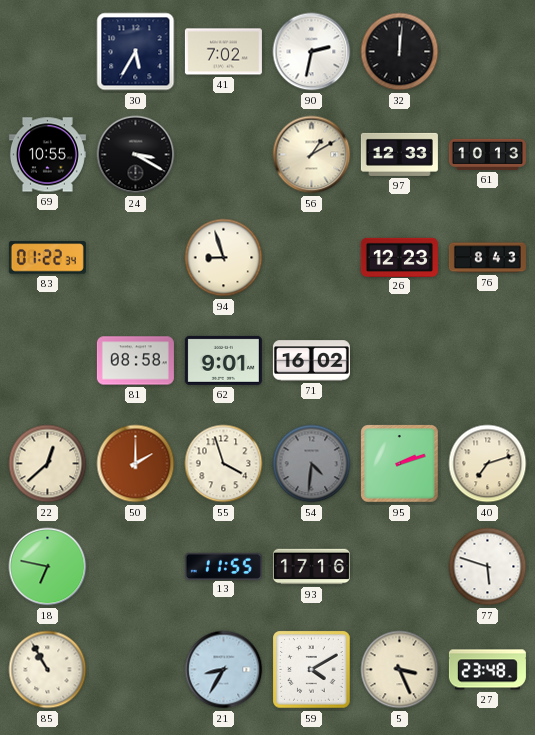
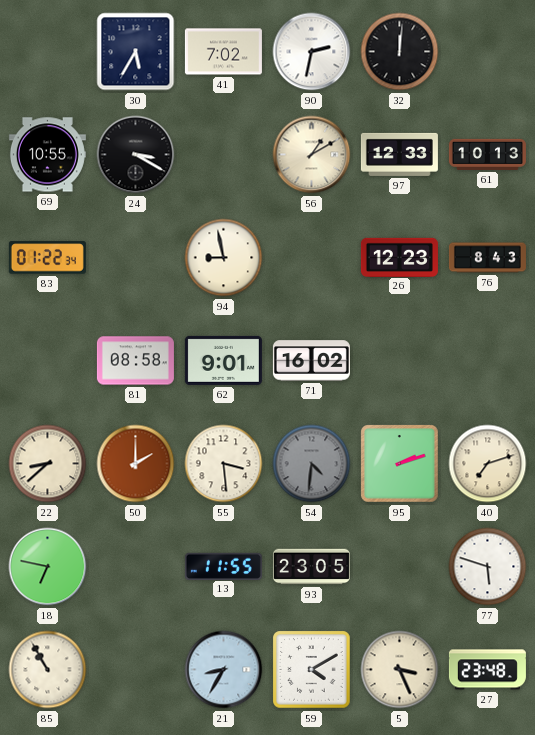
94: 8:57 -> 8:58
22: 12:38 -> 8:38
55: 3:57 -> 3:29
93: 17:16 -> 23:05
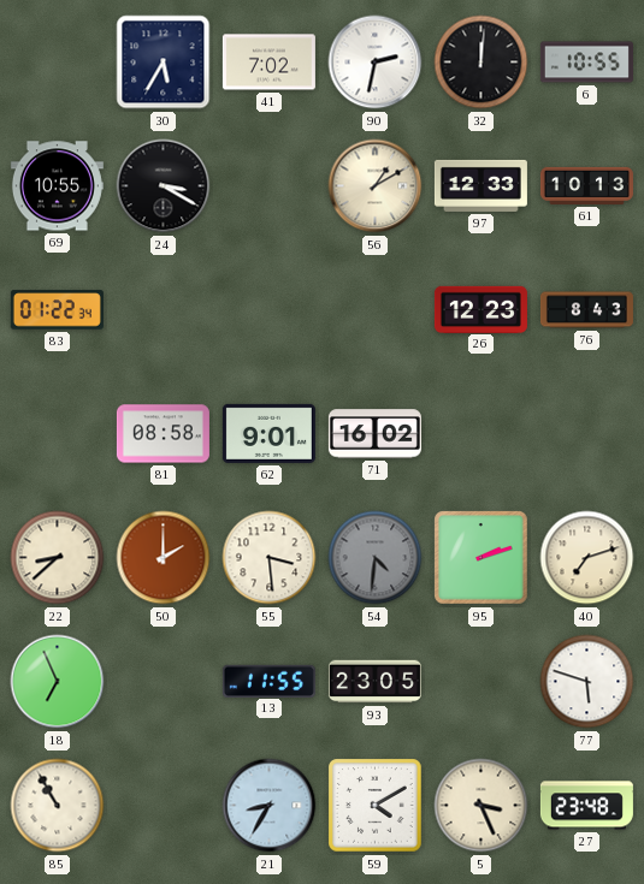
6: none -> 10:55
94: 8:58 -> none
18: 6:47 -> 6:56
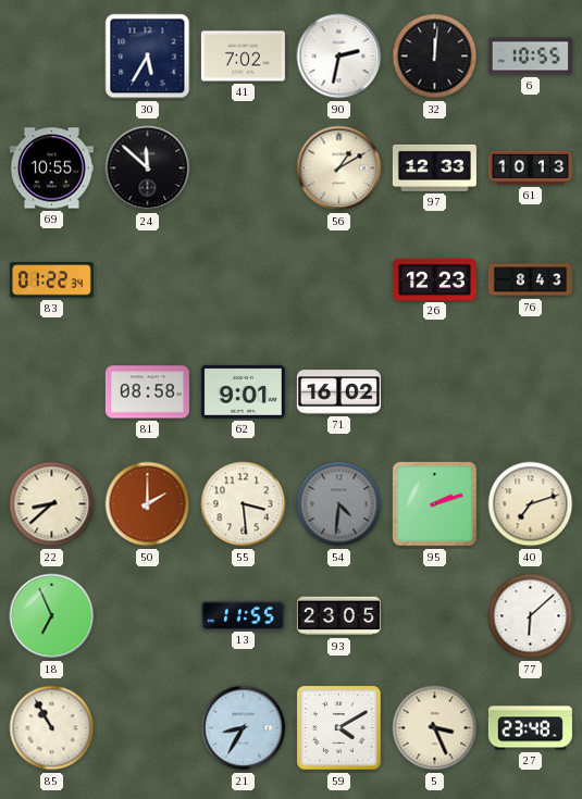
24: 3:20 -> 11:52
77: 5:48 -> 6:08
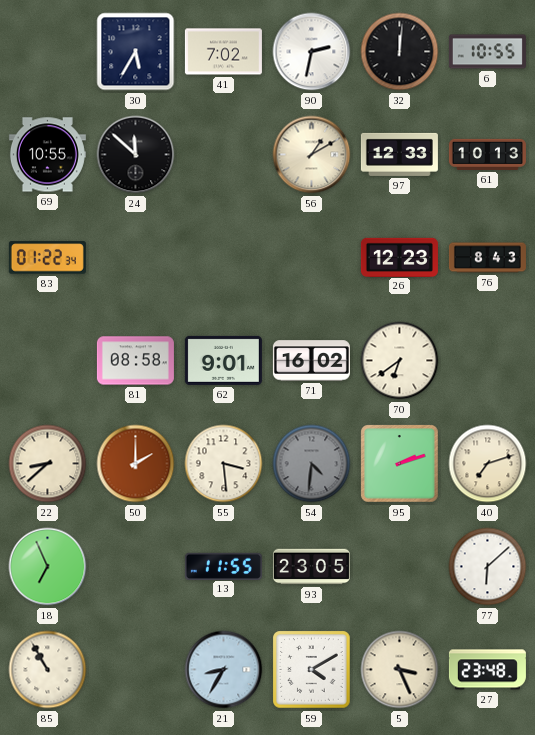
70: none -> 6:39
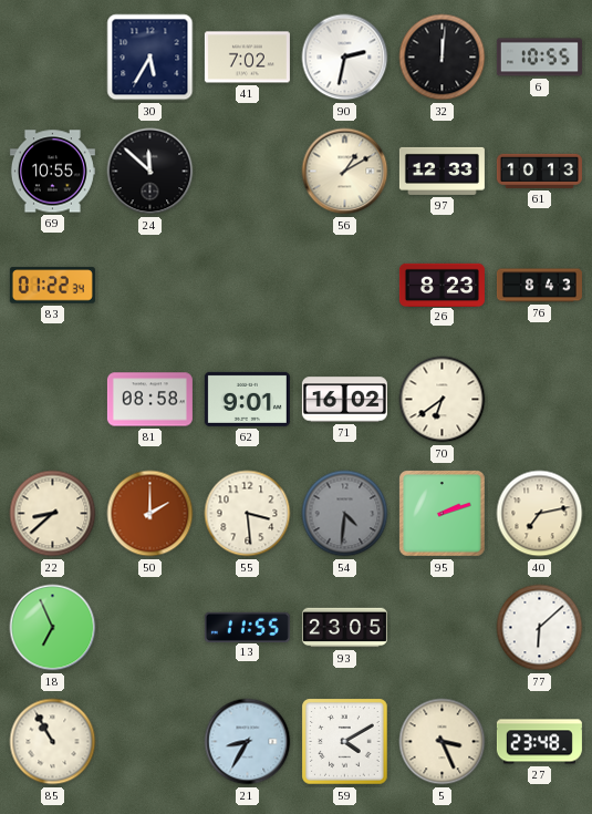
26: 12:23 -> 8:23
40: 7:12 -> 7:13
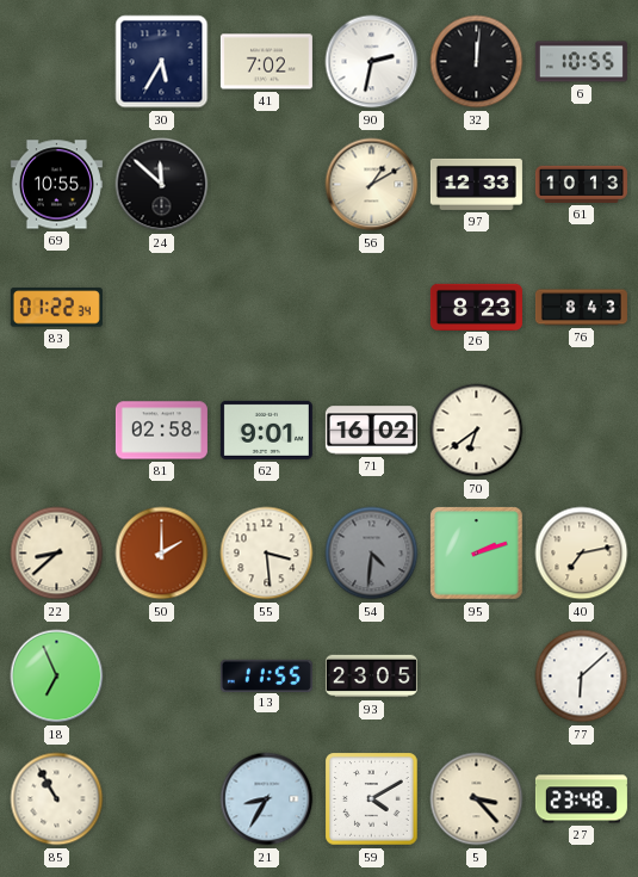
81: 08:58 -> 02:58
5: 3:26 -> 3:23
